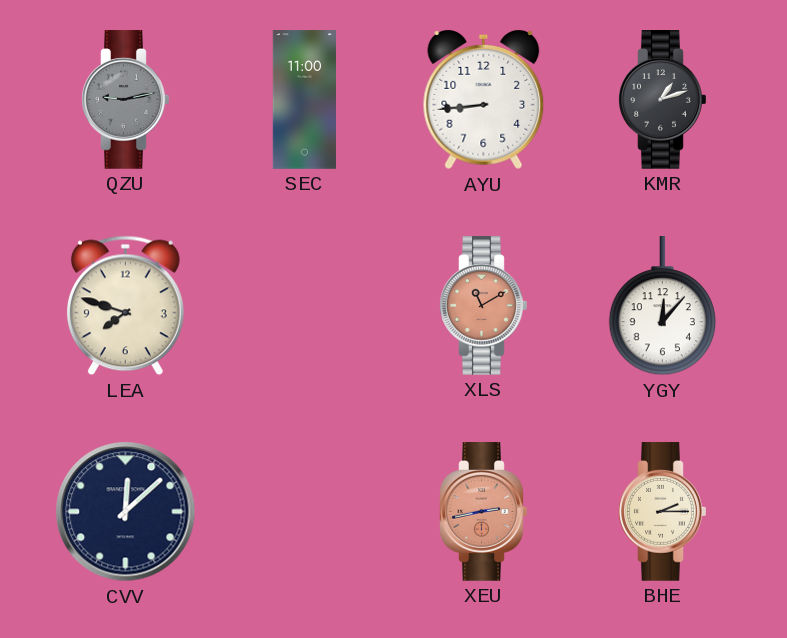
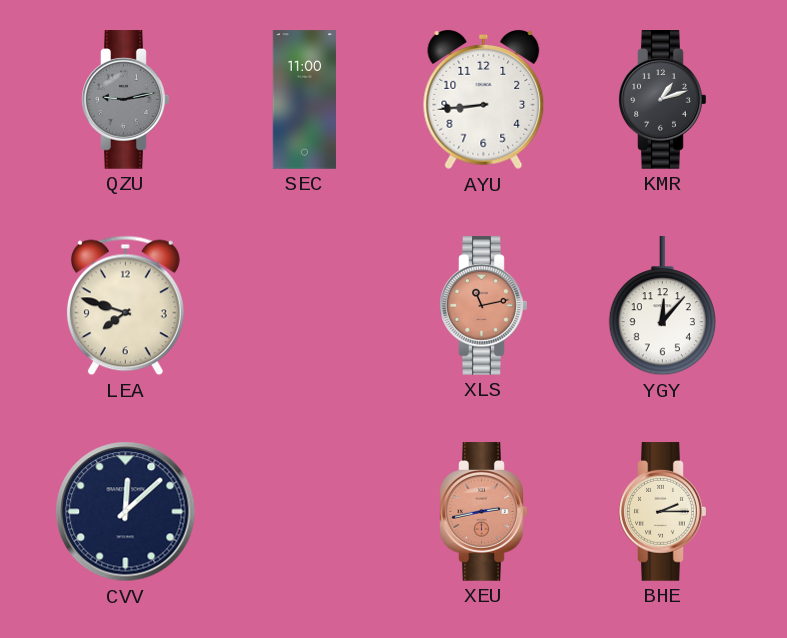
XLS: 11:10 -> 11:13
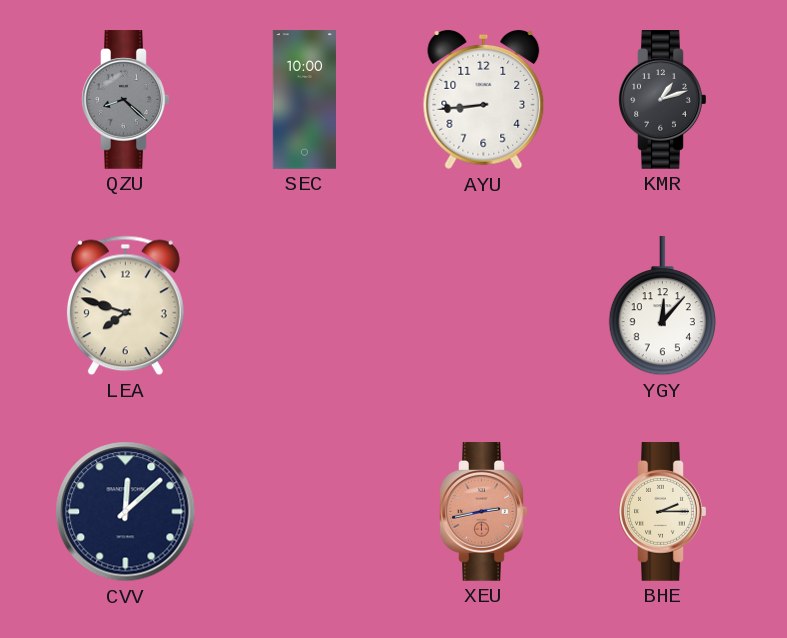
QZU: 9:13 -> 8:22
SEC: 11:00 -> 10:00
XLS: 11:13 -> none
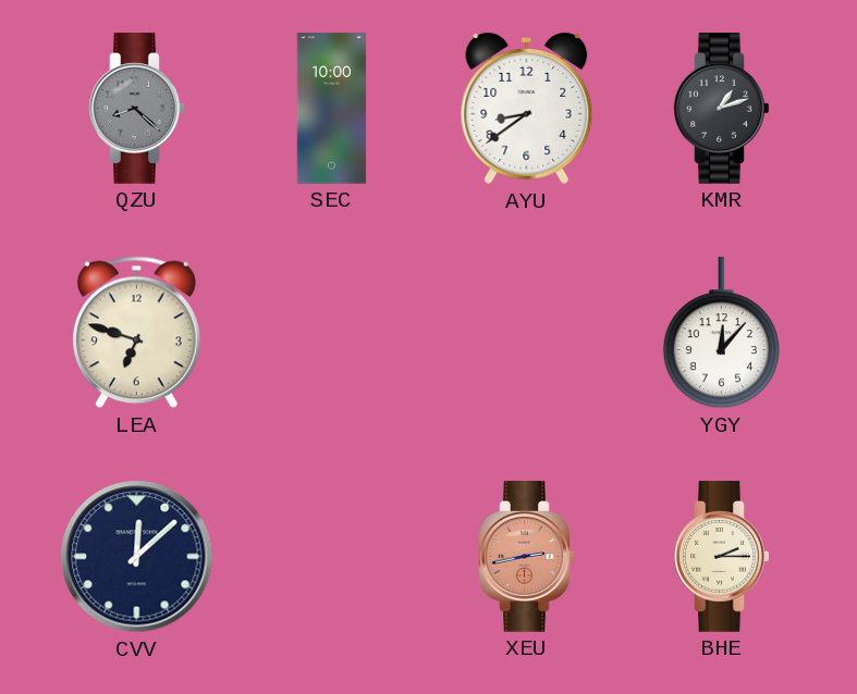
AYU: 8:44 -> 8:39
LEA: 7:48 -> 6:48
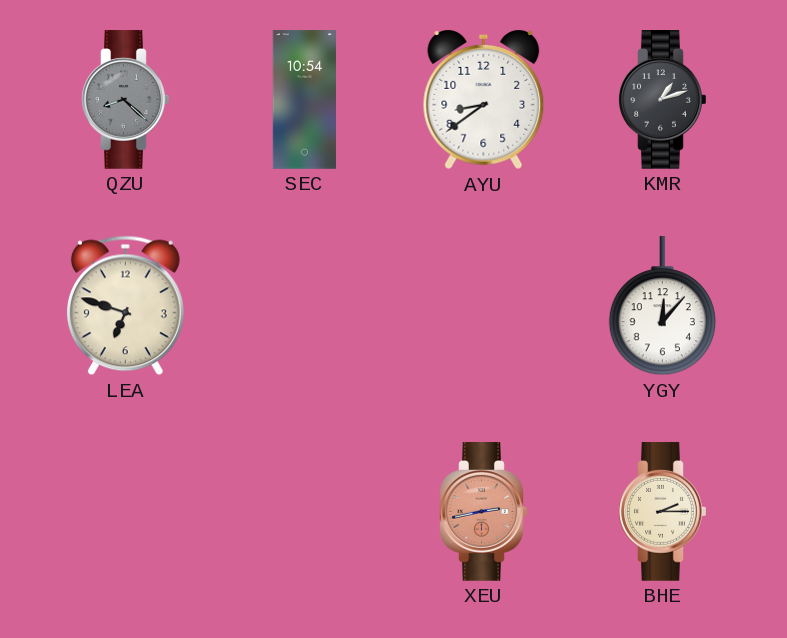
SEC: 10:00 -> 10:54
CVV: 12:08 -> none
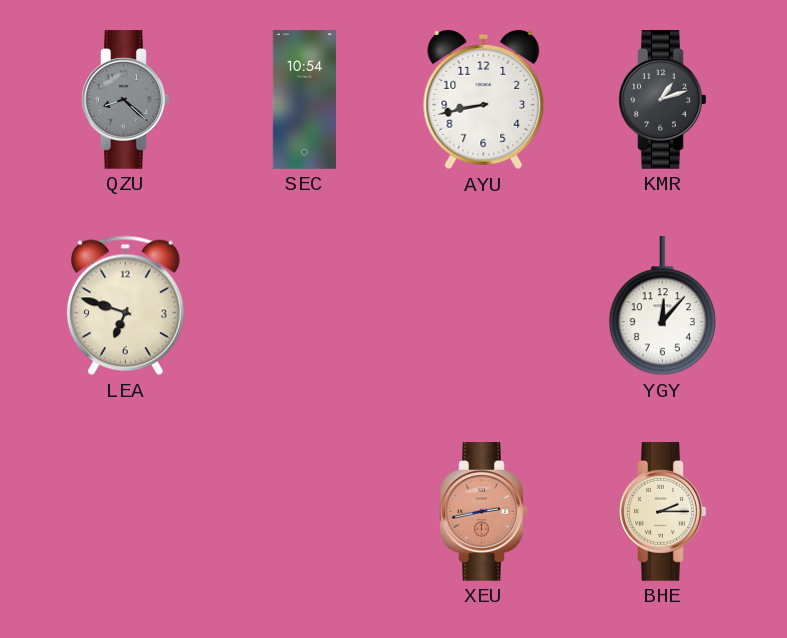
AYU: 8:39 -> 8:43
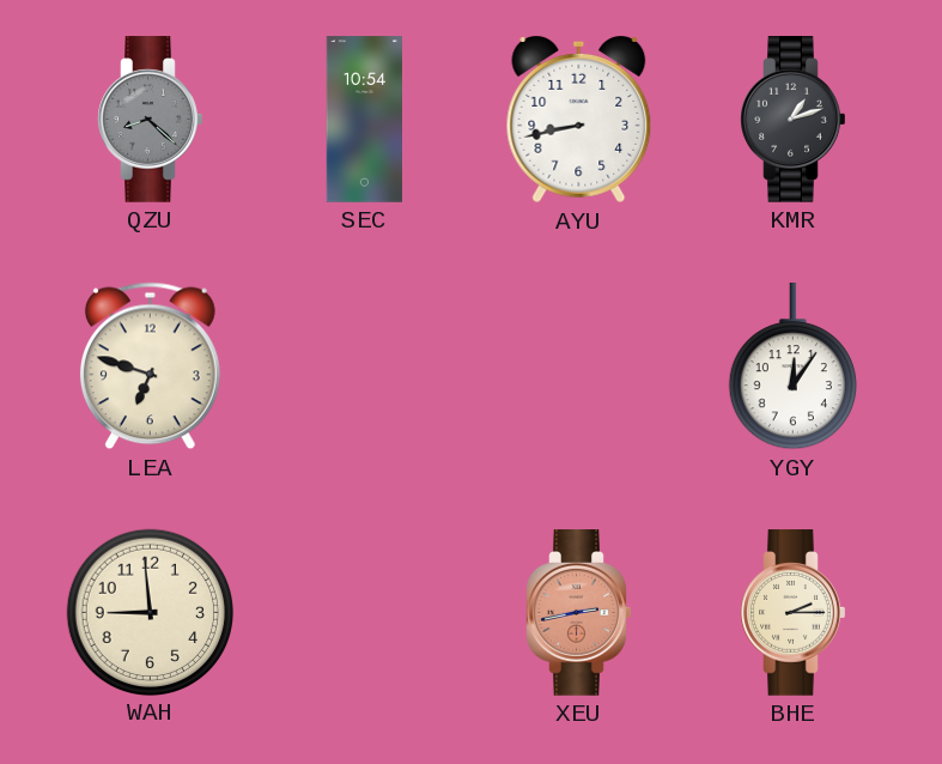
YGY: 12:07 -> 12:06
WAH: none -> 8:59
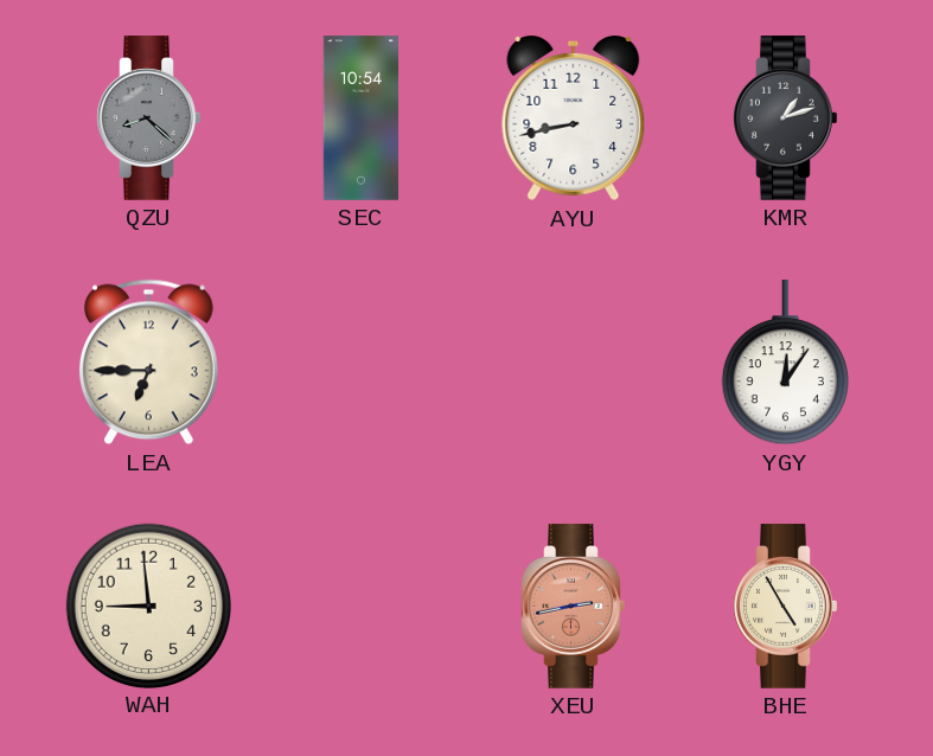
LEA: 6:48 -> 6:45
BHE: 2:15 -> 4:55
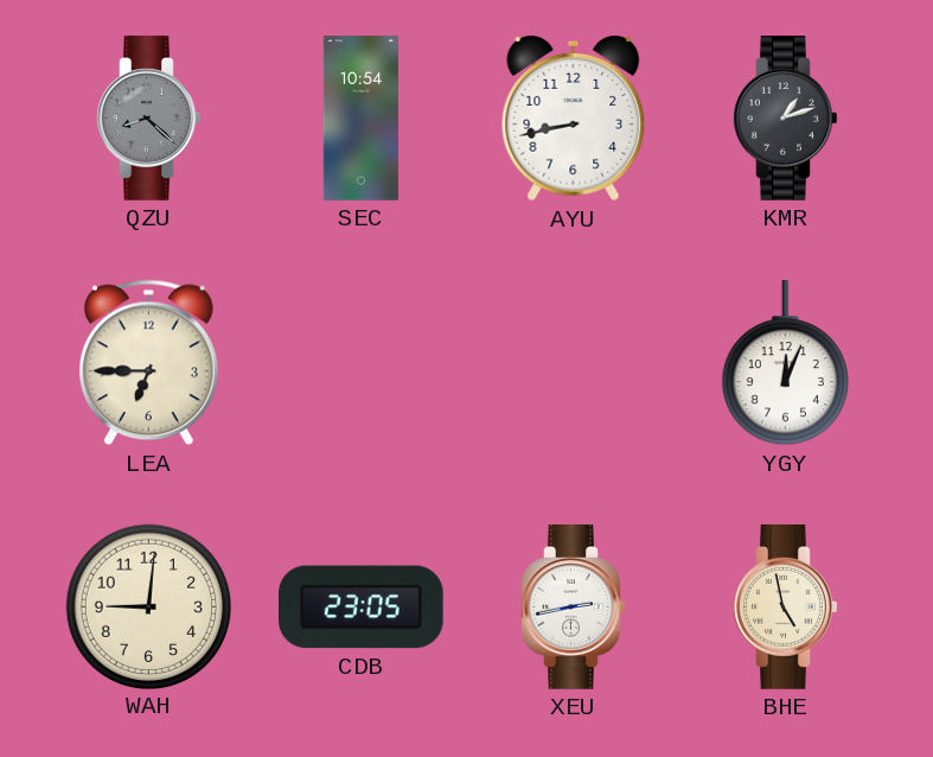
YGY: 12:06 -> 12:04
WAH: 8:59 -> 9:01
CDB: none -> 23:05
XEU dial: salmon -> white
BHE: 4:55 -> 4:58
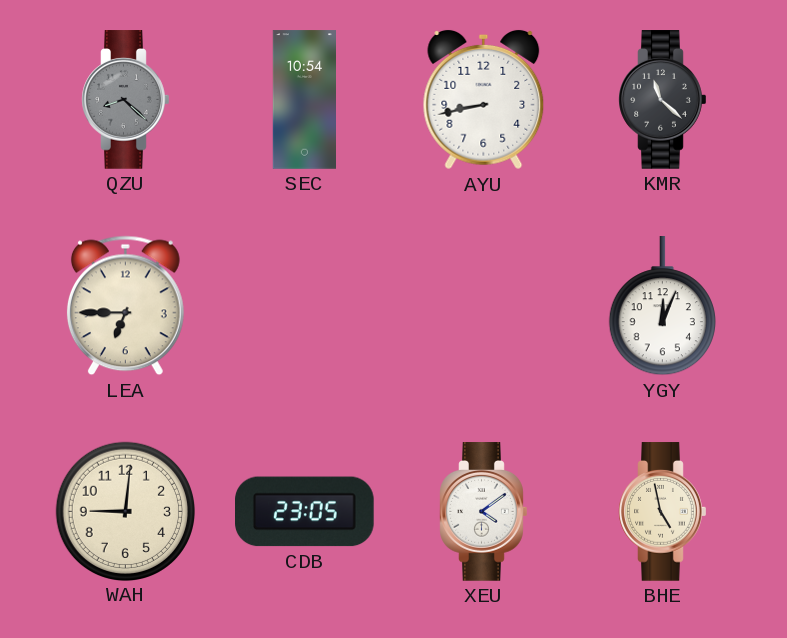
KMR: 1:12 -> 11:22
XEU: 2:43 -> 4:09
